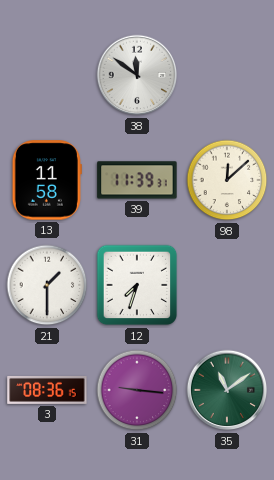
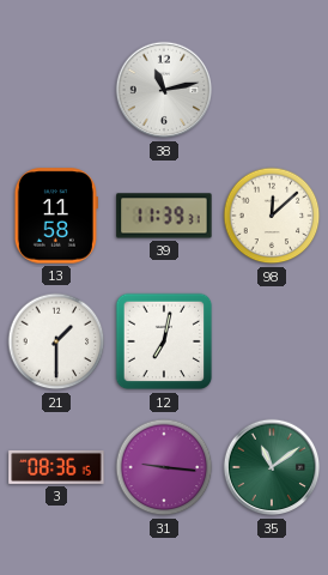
38: 11:51 -> 11:13
12: 7:33 -> 7:02
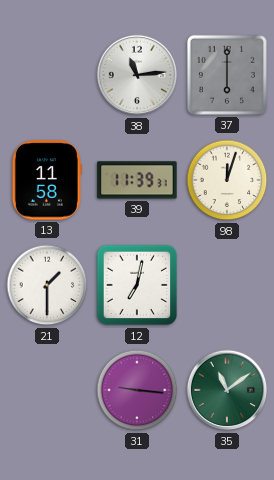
38: 11:13 -> 11:14
37: none -> 6:00
98: 12:08 -> 12:03
3: 08:36 -> none
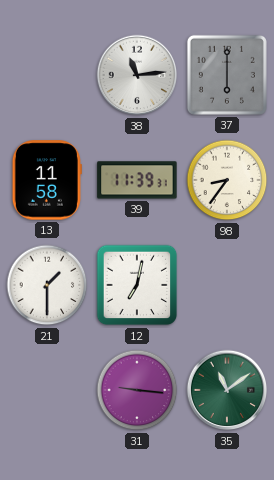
98: 12:03 -> 8:36
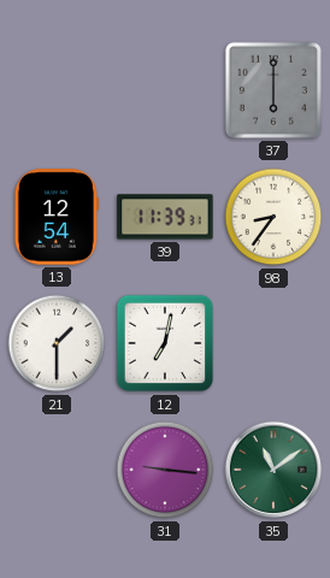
38: 11:14 -> none
13: 11:58 -> 12:54
